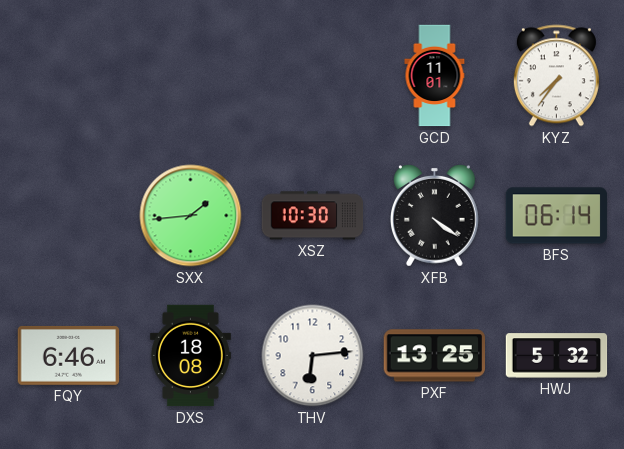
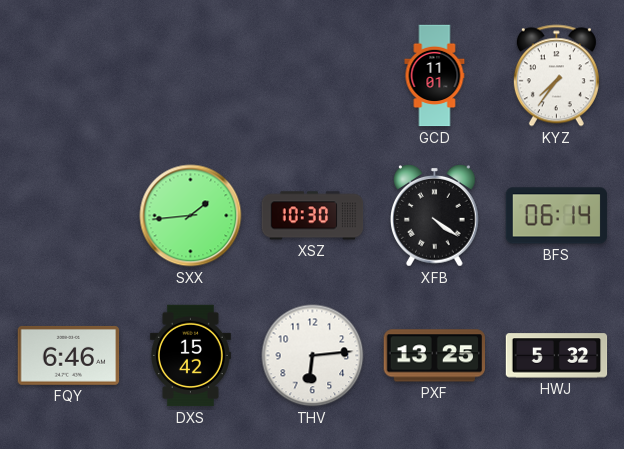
DXS: 18:08 -> 15:42
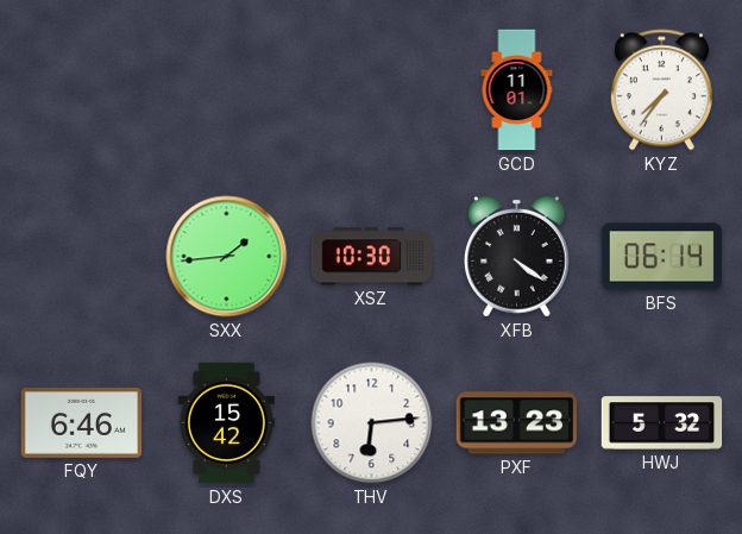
PXF: 13:25 -> 13:23
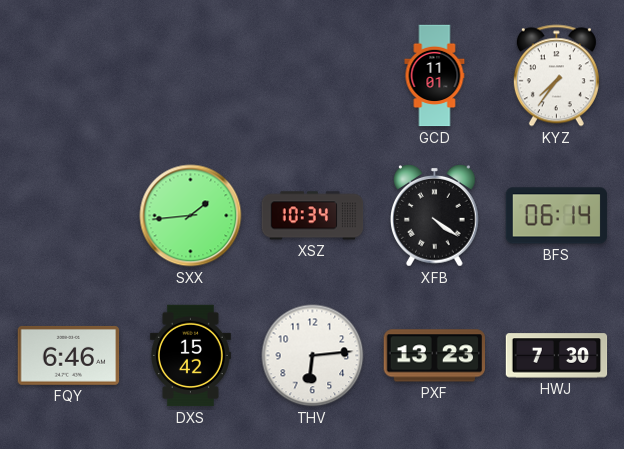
XSZ: 10:30 -> 10:34
HWJ: 5:32 -> 7:30
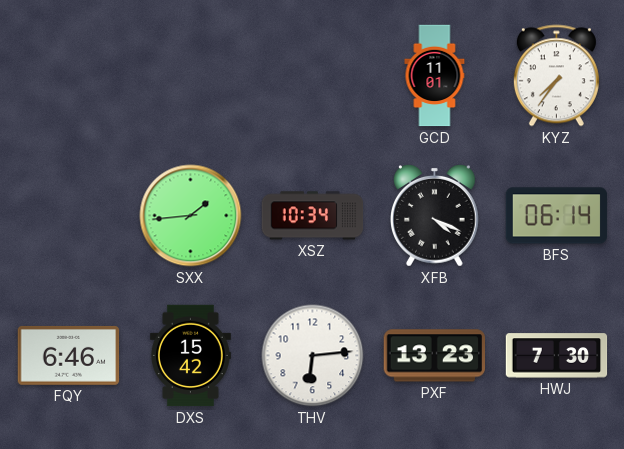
XFB: 4:21 -> 4:19
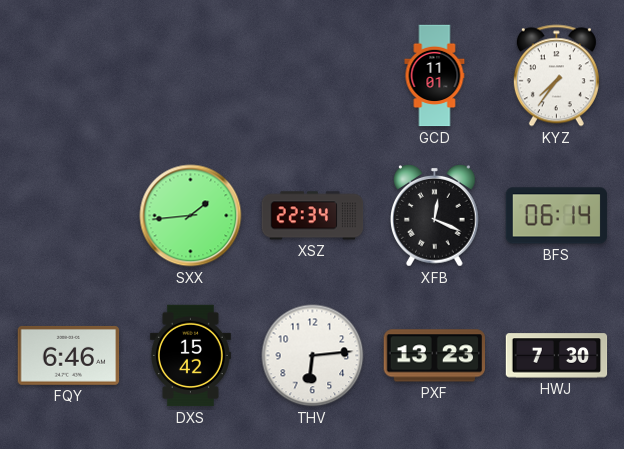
XSZ: 10:34 -> 22:34
XFB: 4:19 -> 12:19
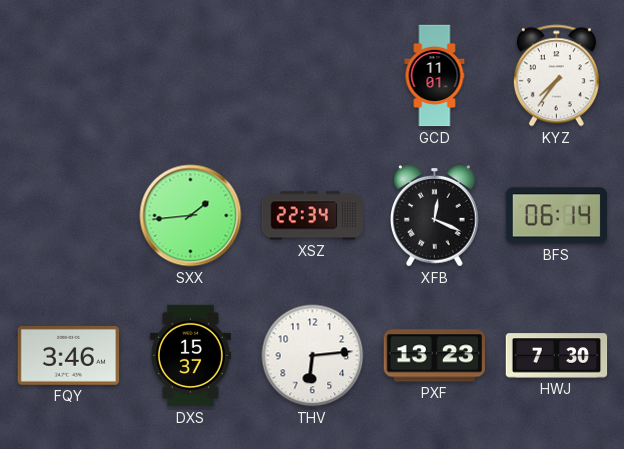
FQY: 6:46 -> 3:46
DXS: 15:42 -> 15:37
